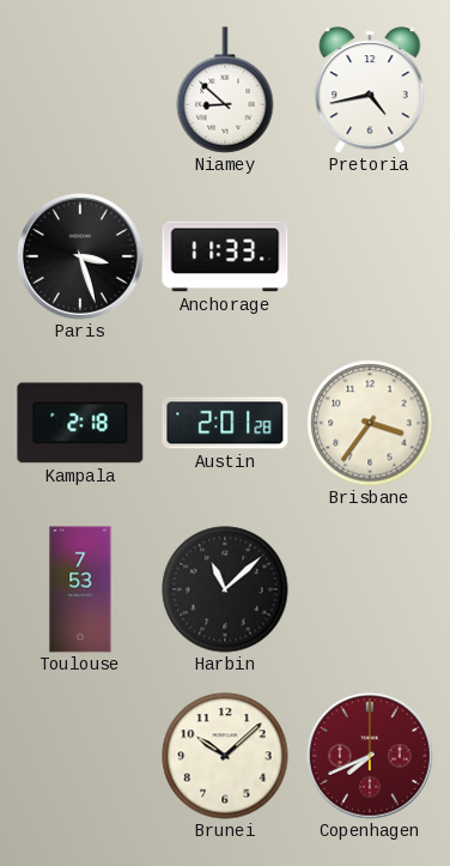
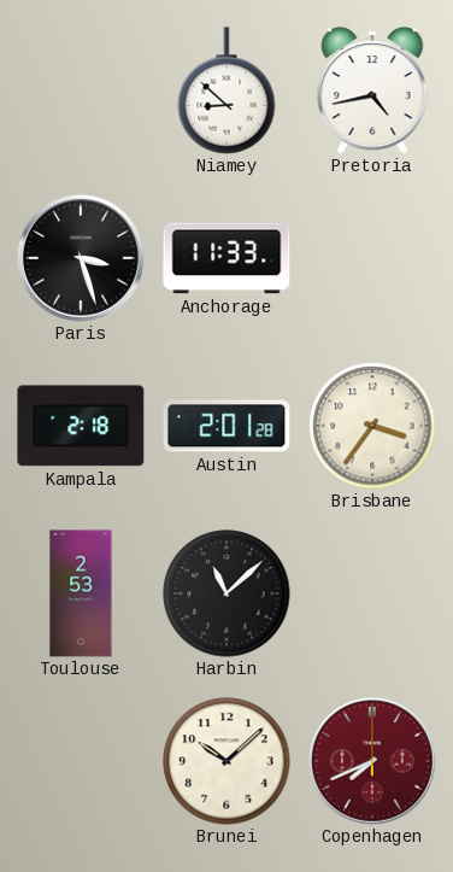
Toulouse: 7:53 -> 2:53
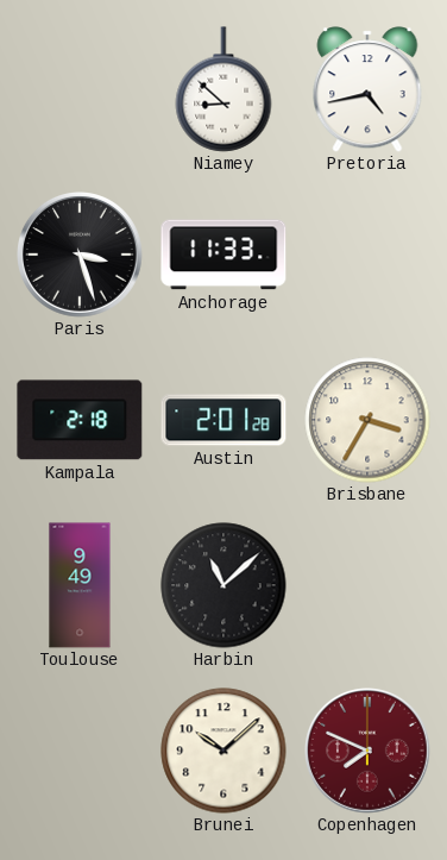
Brisbane: 3:36 -> 3:35
Toulouse: 2:53 -> 9:49
Copenhagen: 7:41 -> 7:49
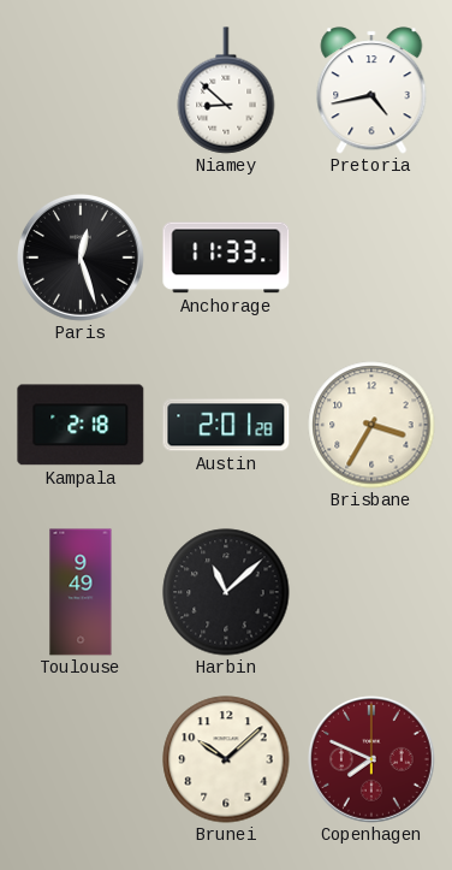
Paris: 3:27 -> 12:27
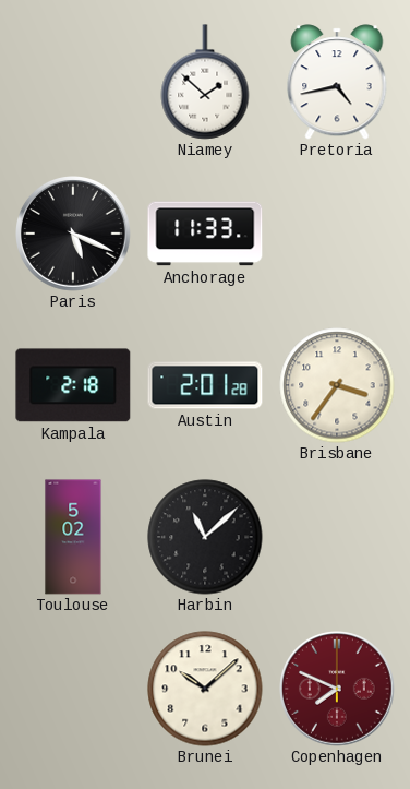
Niamey: 8:52 -> 1:52
Paris: 12:27 -> 5:19
Brisbane: 3:35 -> 3:36
Toulouse: 9:49 -> 5:02
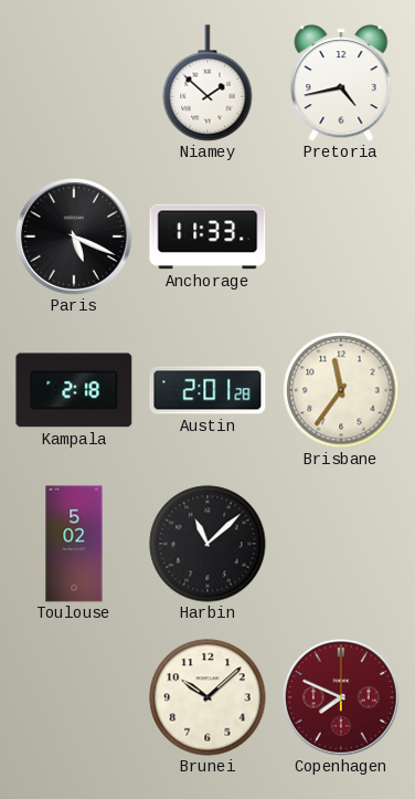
Brisbane: 3:36 -> 11:36
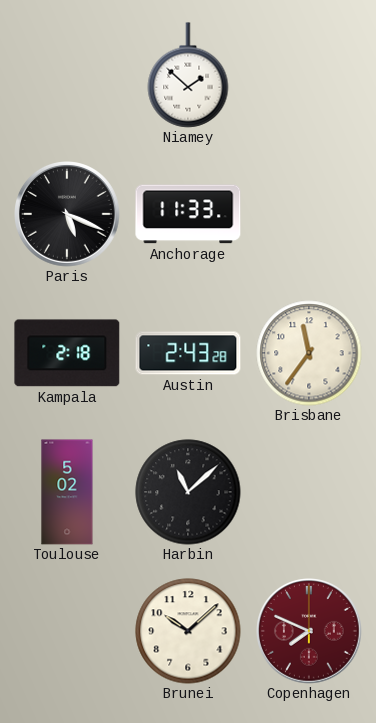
Pretoria: 4:43 -> none
Austin: 2:01 -> 2:43
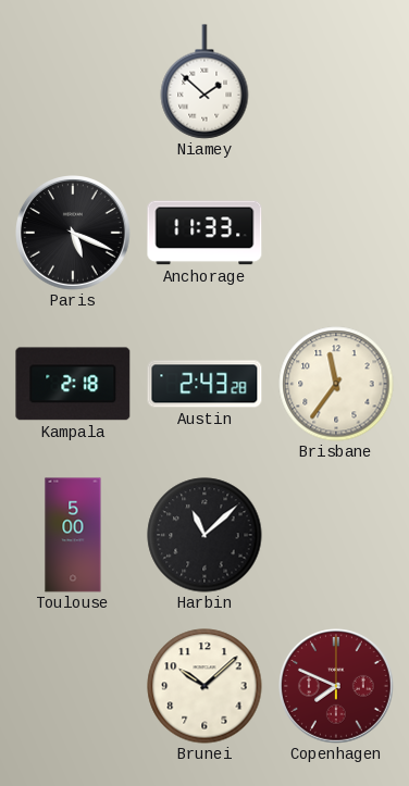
Toulouse: 5:02 -> 5:00
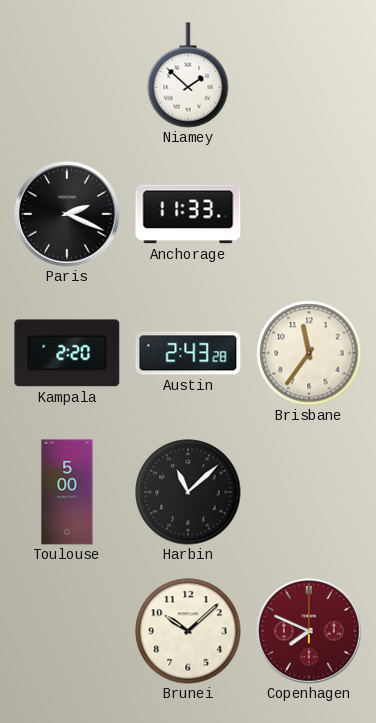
Paris: 5:19 -> 2:19
Kampala: 2:18 -> 2:20
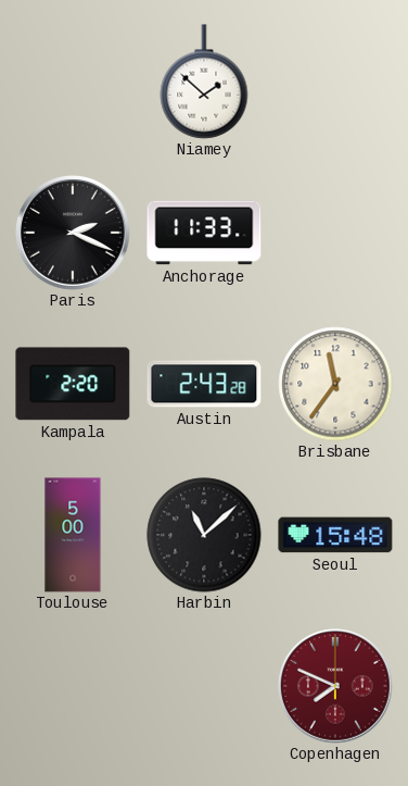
Seoul: none -> 15:48
Brunei: 10:08 -> none
